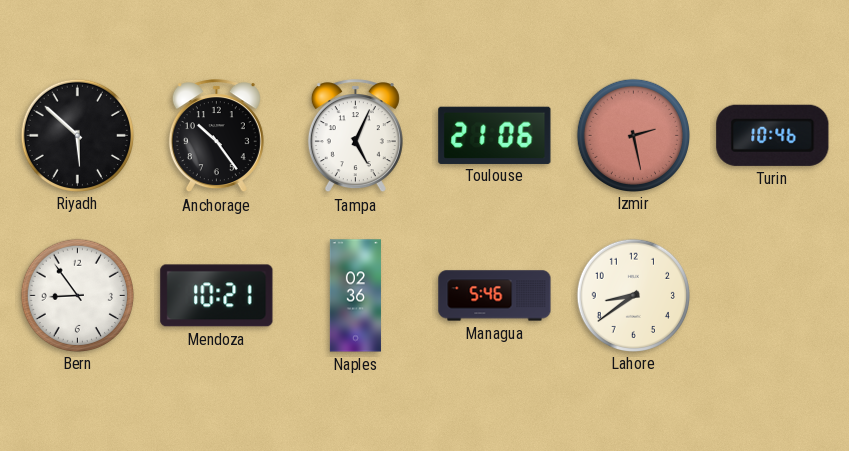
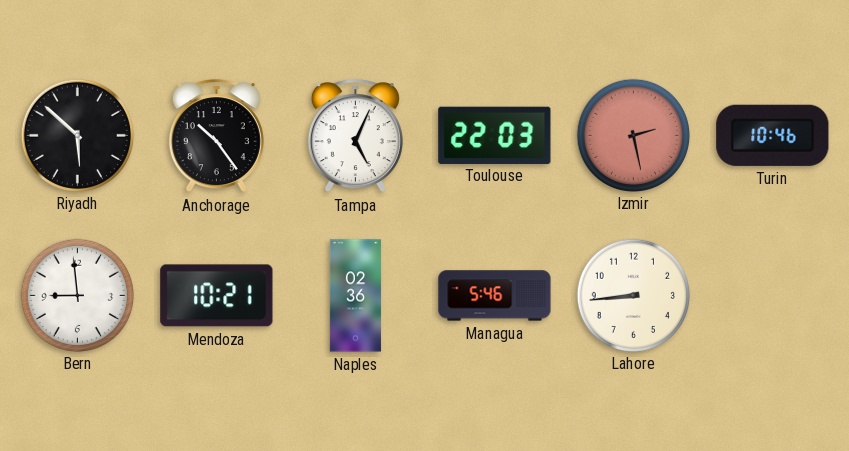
Toulouse: 21:06 -> 22:03
Bern: 8:54 -> 8:59
Lahore: 8:39 -> 8:44
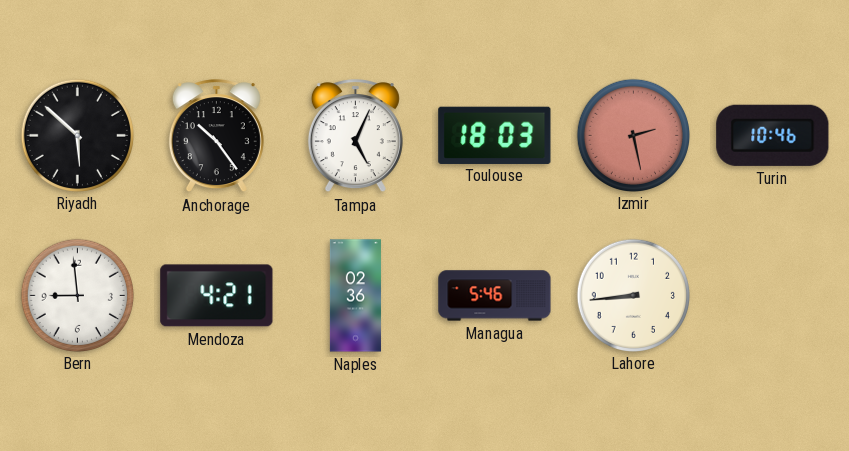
Toulouse: 22:03 -> 18:03
Mendoza: 10:21 -> 4:21
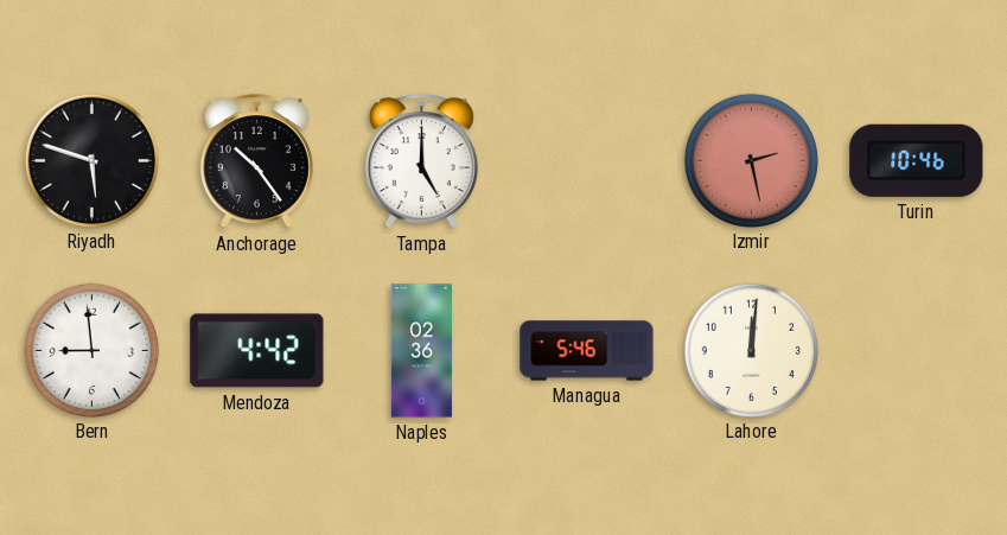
Riyadh: 5:52 -> 5:48
Tampa: 5:04 -> 5:00
Toulouse: 18:03 -> none
Mendoza: 4:21 -> 4:42
Lahore: 8:44 -> 12:01
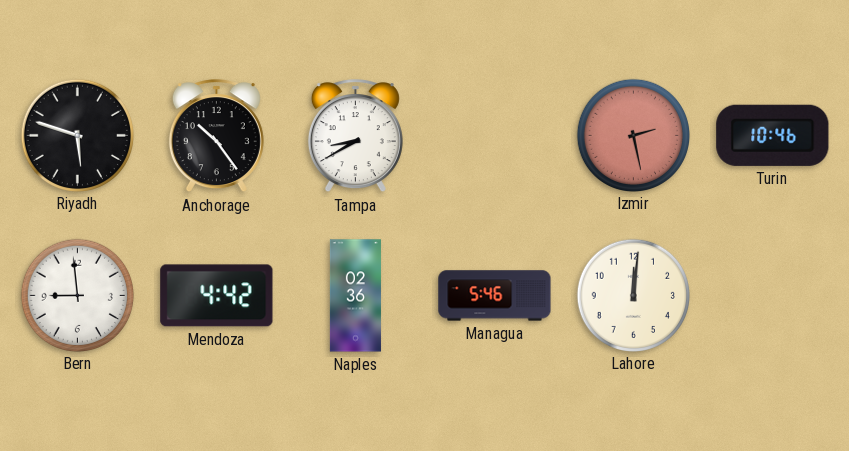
Tampa: 5:00 -> 8:40
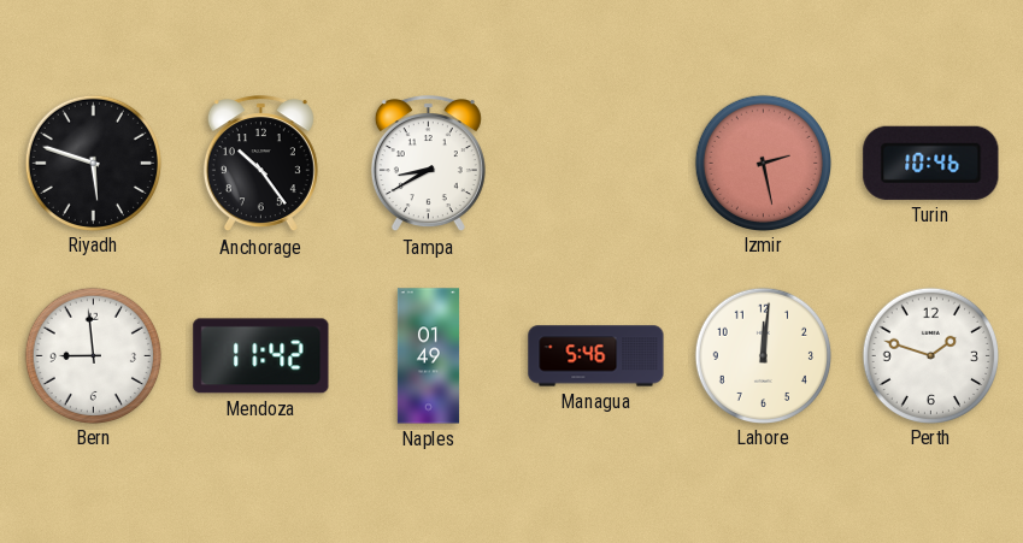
Mendoza: 4:42 -> 11:42
Naples: 02:36 -> 01:49
Perth: none -> 1:48
